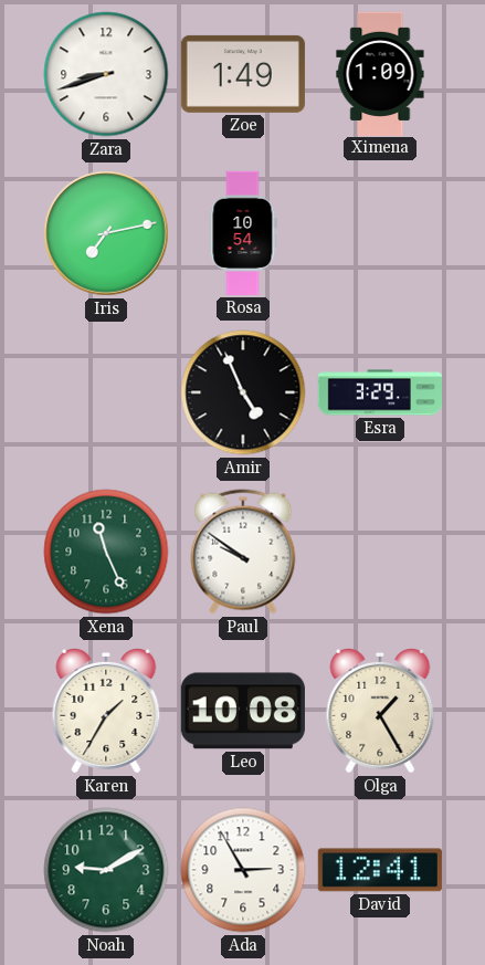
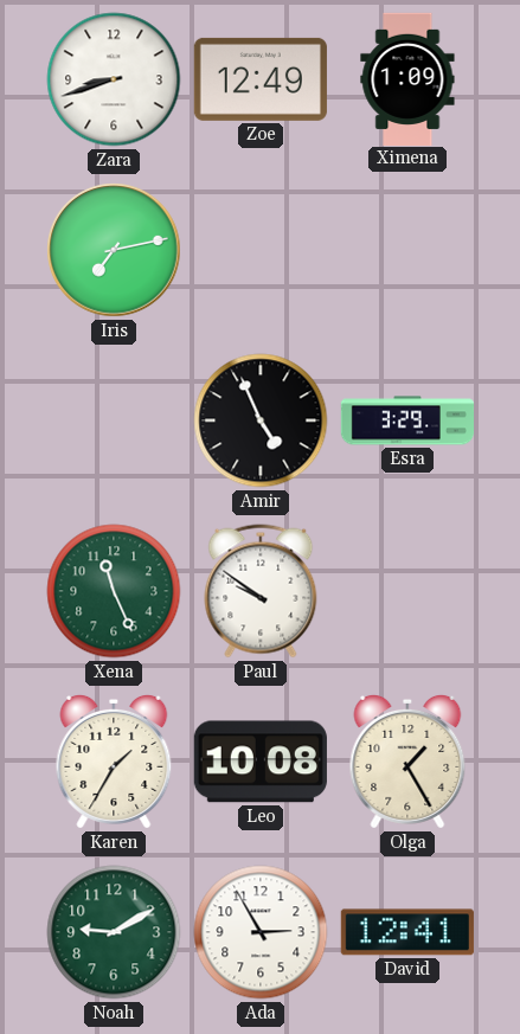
Zoe: 1:49 -> 12:49
Rosa: 10:54 -> none
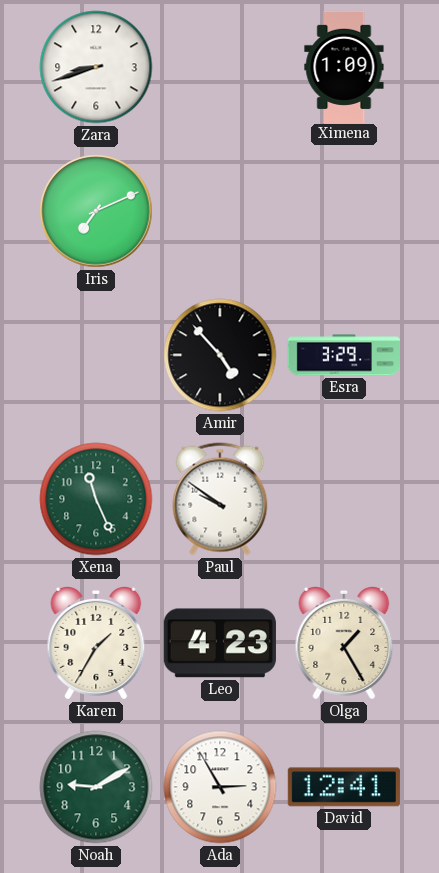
Zoe: 12:49 -> none
Iris: 7:13 -> 7:11
Amir: 4:56 -> 4:53
Leo: 10:08 -> 4:23
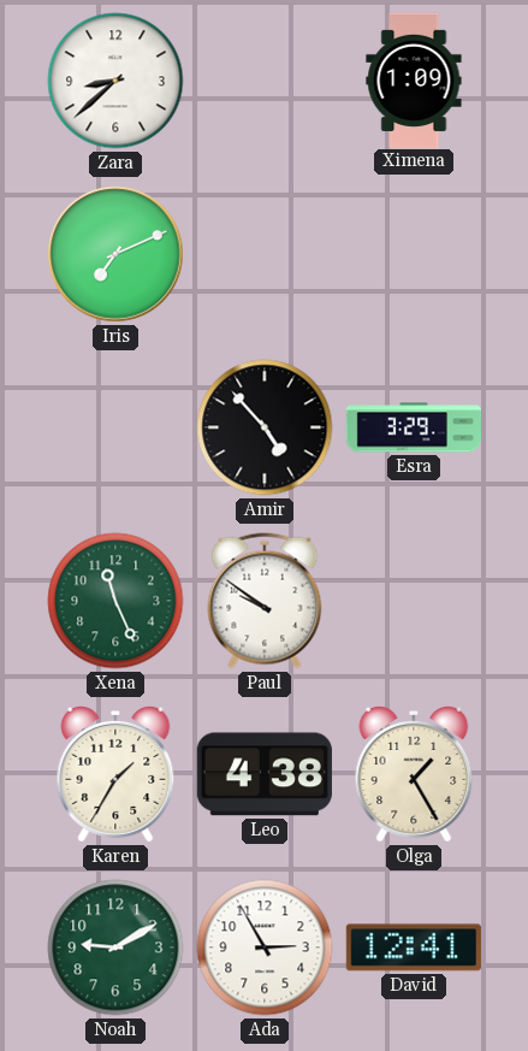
Zara: 8:42 -> 8:38
Leo: 4:23 -> 4:38
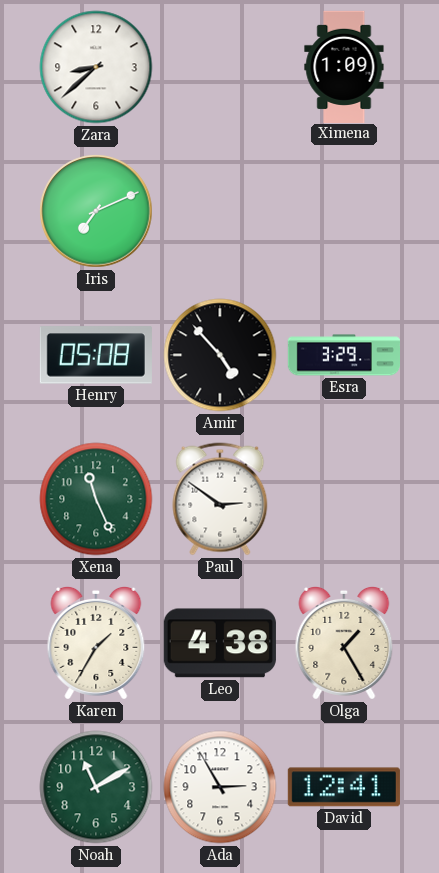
Henry: none -> 05:08
Paul: 9:51 -> 2:51
Noah: 9:10 -> 11:10
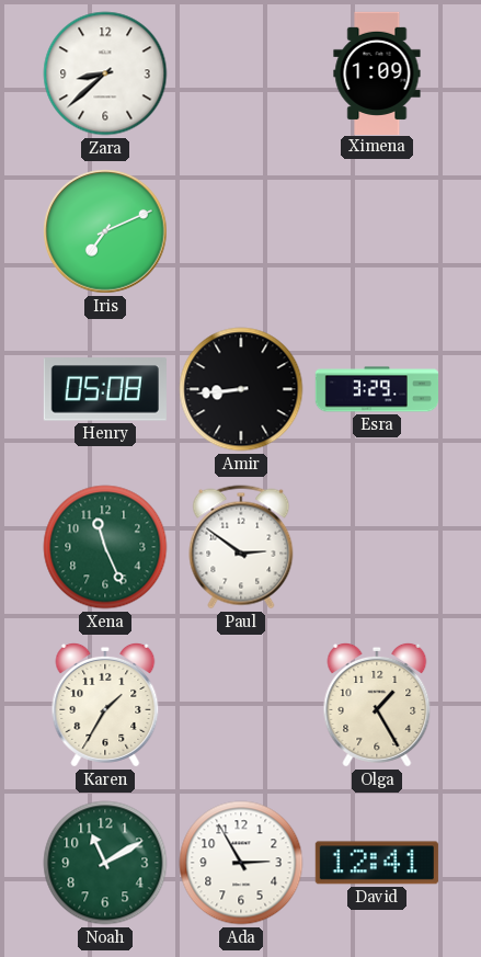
Amir: 4:53 -> 8:44
Leo: 4:38 -> none
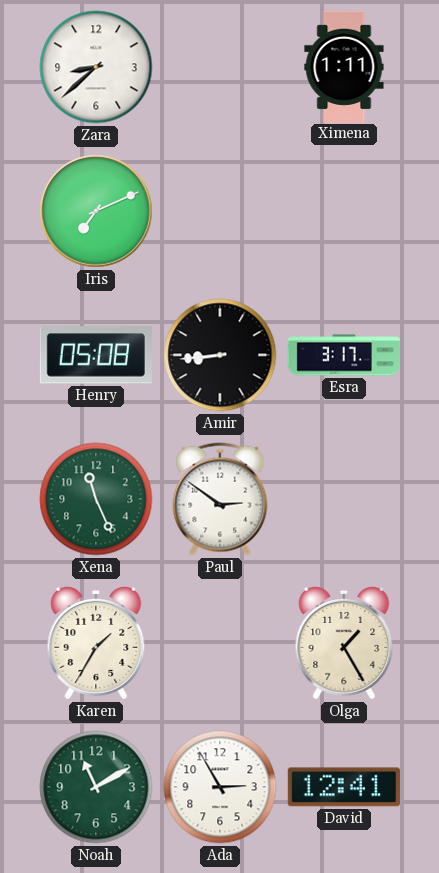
Ximena: 1:09 -> 1:11
Esra: 3:29 -> 3:17
